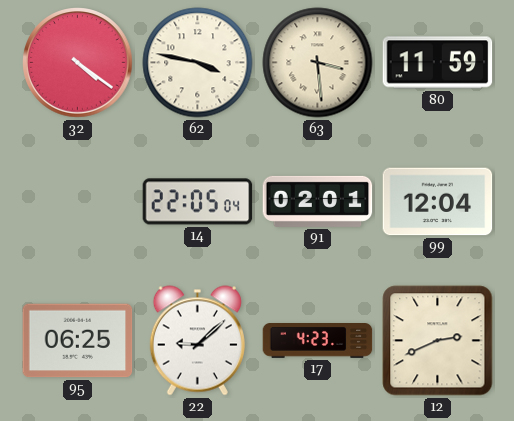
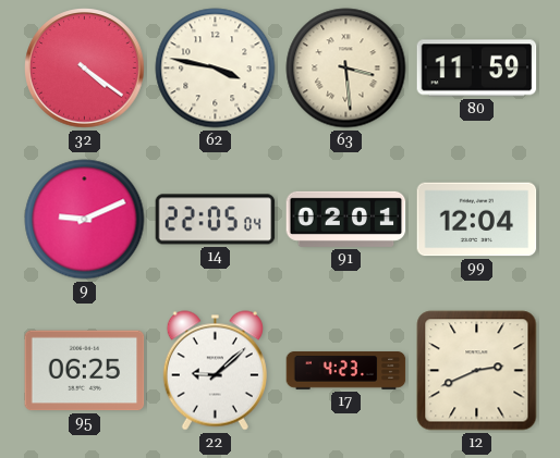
9: none -> 9:11
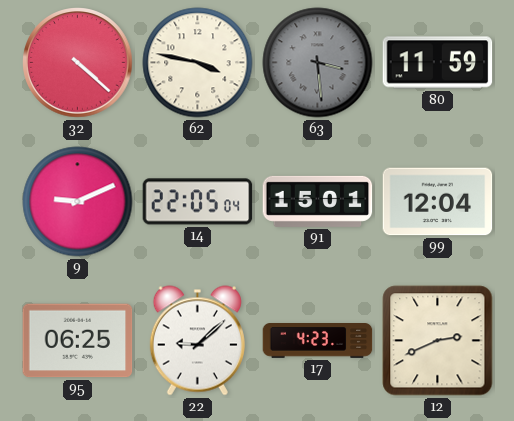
32: 4:21 -> 4:22
63 dial: cream -> grey
91: 02:01 -> 15:01
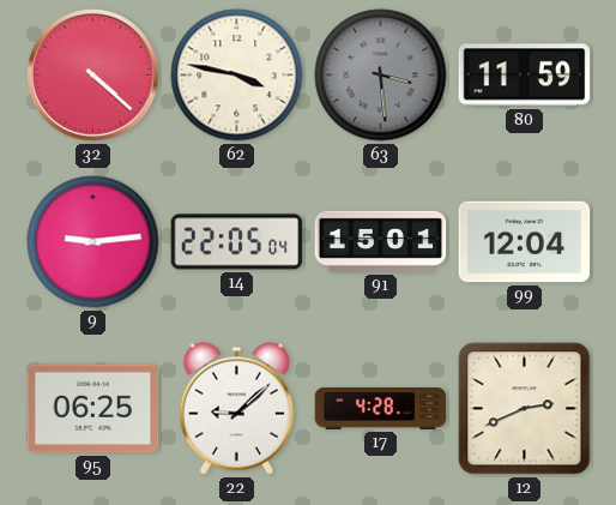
9: 9:11 -> 9:14
17: 4:23 -> 4:28
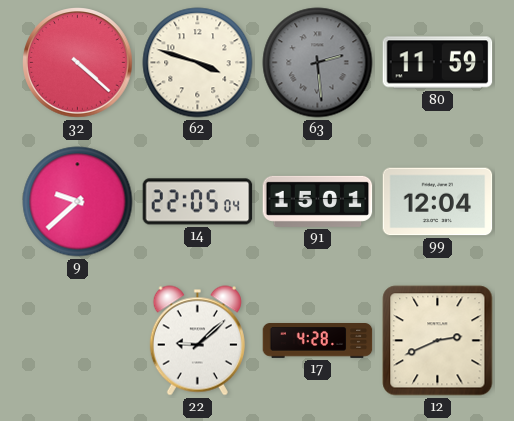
62: 3:47 -> 3:48
63: 3:29 -> 2:29
9: 9:14 -> 9:38
95: 06:25 -> none
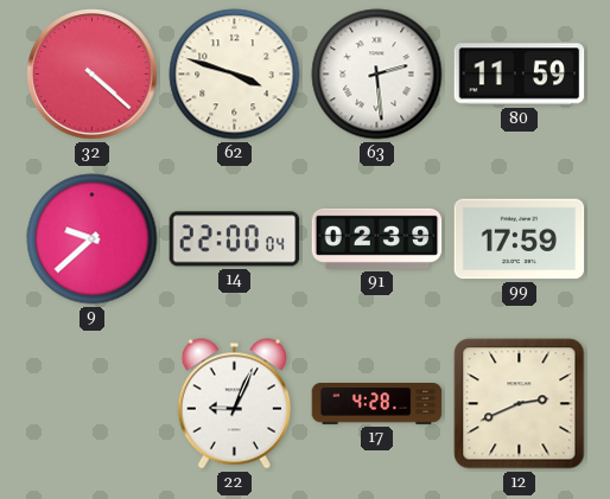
63 dial: grey -> white
14: 22:05 -> 22:00
91: 15:01 -> 02:39
99: 12:04 -> 17:59
22: 9:08 -> 9:04
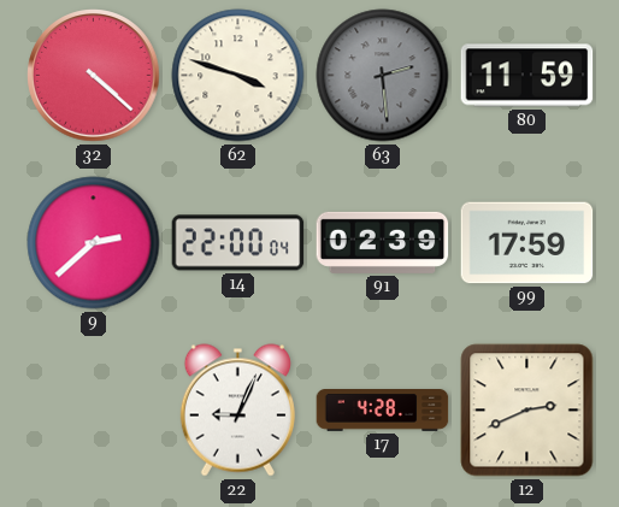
63 dial: white -> grey
9: 9:38 -> 2:38
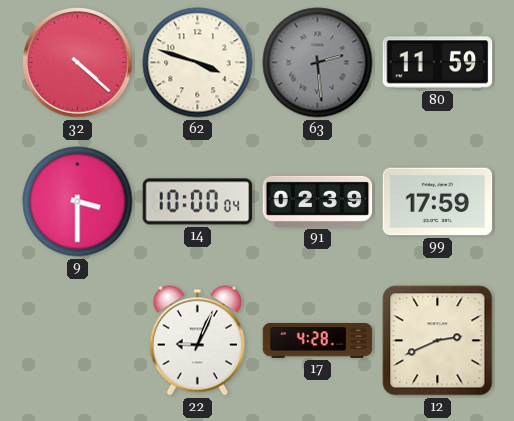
9: 2:38 -> 3:30
14: 22:00 -> 10:00
